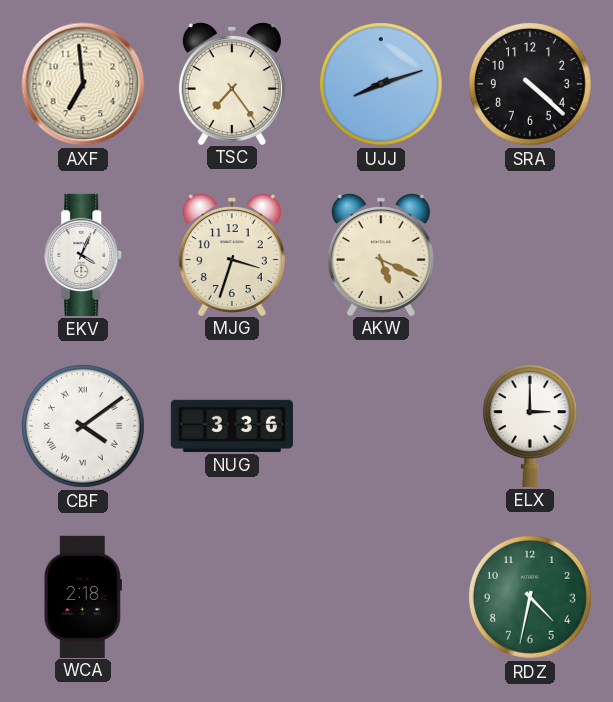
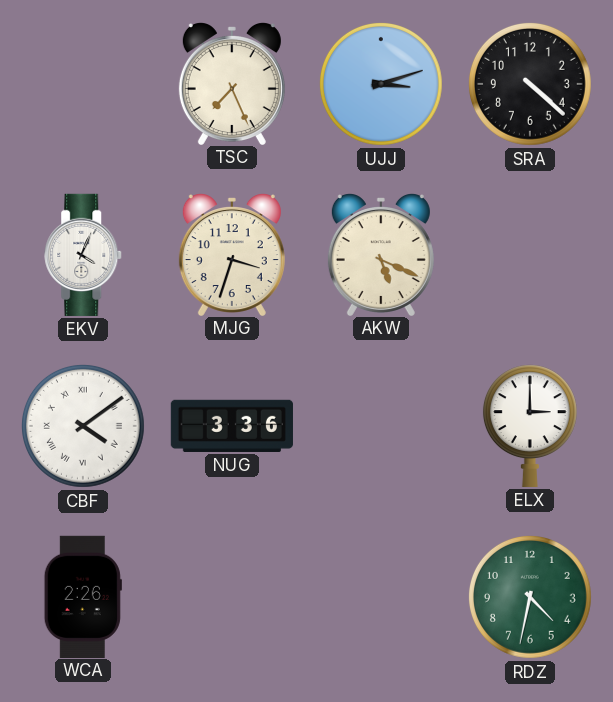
AXF: 6:59 -> none
TSC: 7:24 -> 7:26
UJJ: 8:12 -> 3:12
WCA: 2:18 -> 2:26
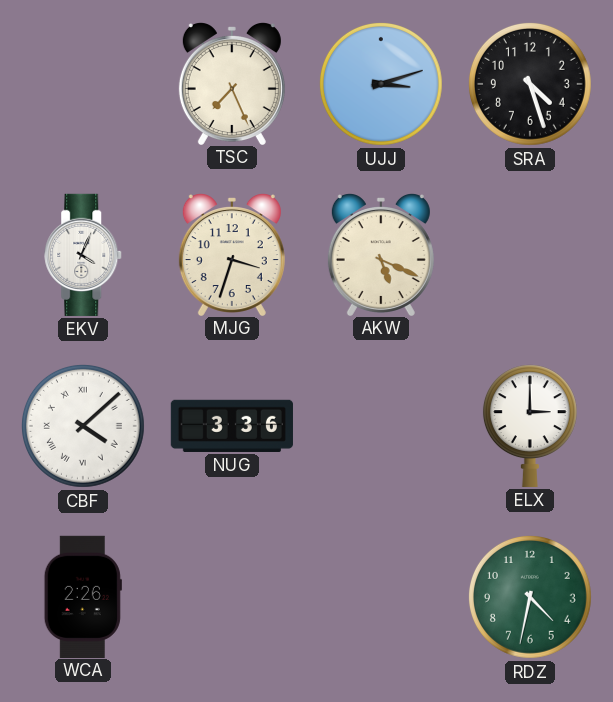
SRA: 4:22 -> 4:27
CBF: 4:09 -> 4:08
